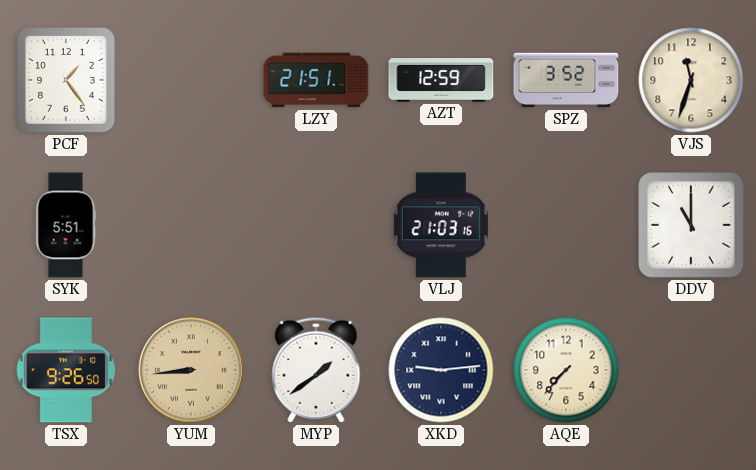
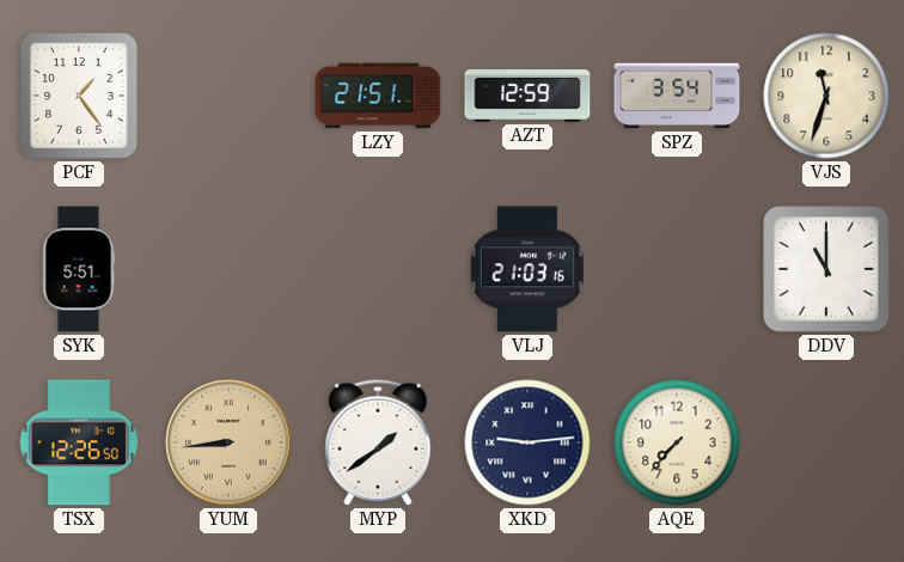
SPZ: 3:52 -> 3:54
TSX: 9:26 -> 12:26
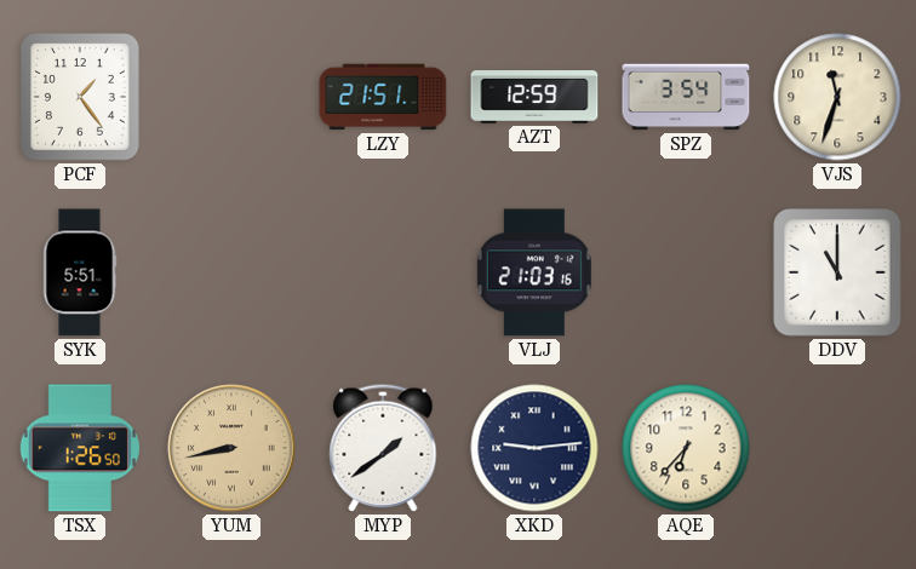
TSX: 12:26 -> 1:26
YUM: 8:44 -> 8:43
AQE: 7:37 -> 6:37
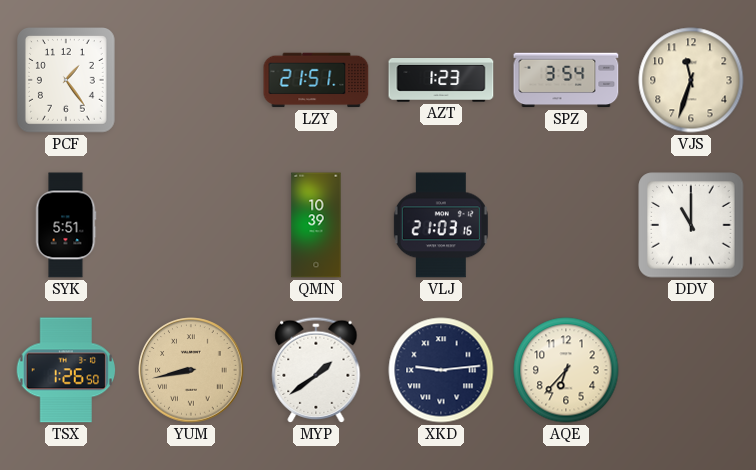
AZT: 12:59 -> 1:23
QMN: none -> 10:39
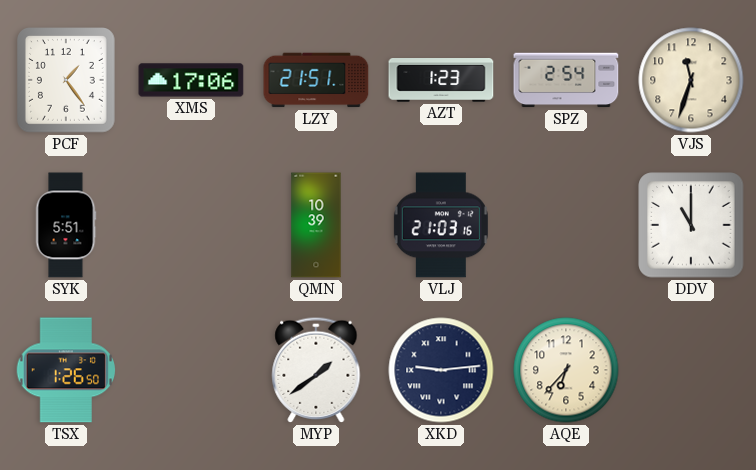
XMS: none -> 17:06
SPZ: 3:54 -> 2:54
YUM: 8:43 -> none
